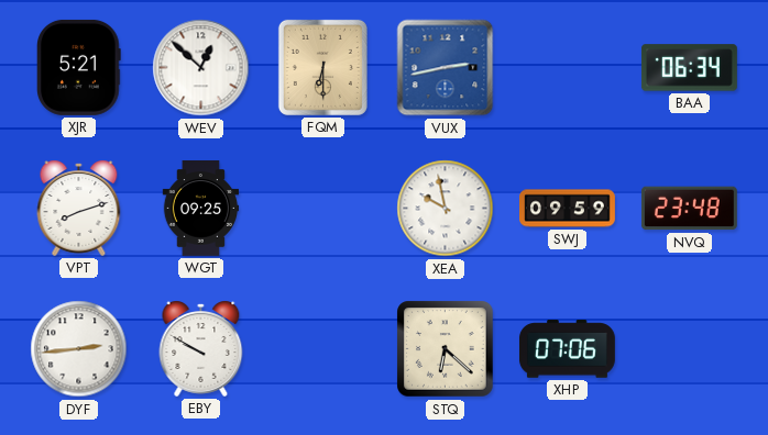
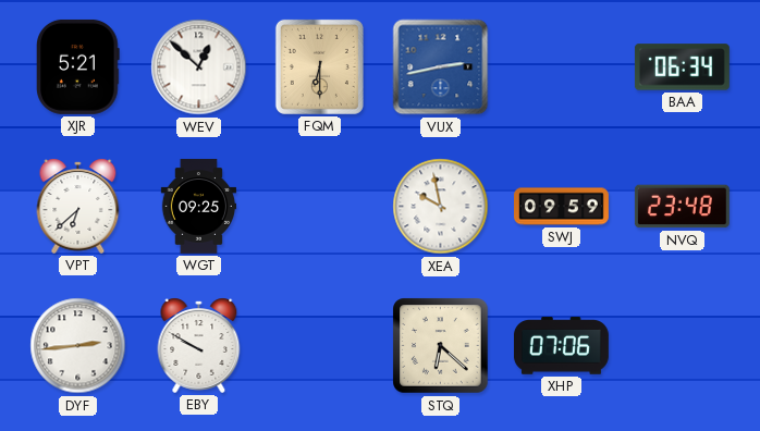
VPT: 8:12 -> 6:38
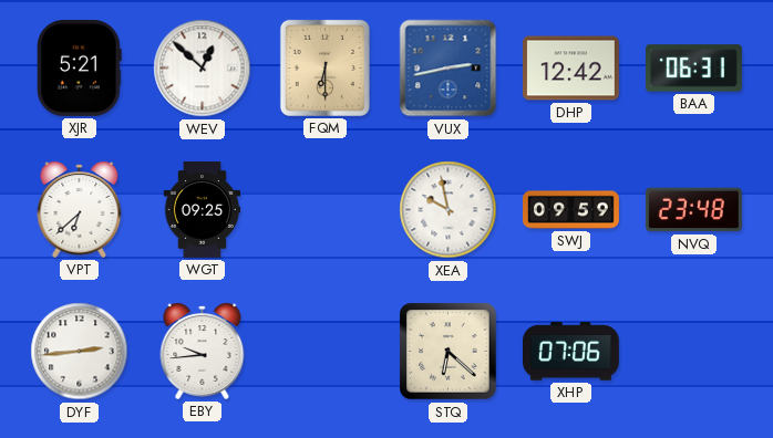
DHP: none -> 12:42
BAA: 06:34 -> 06:31
EBY: 9:50 -> 9:44
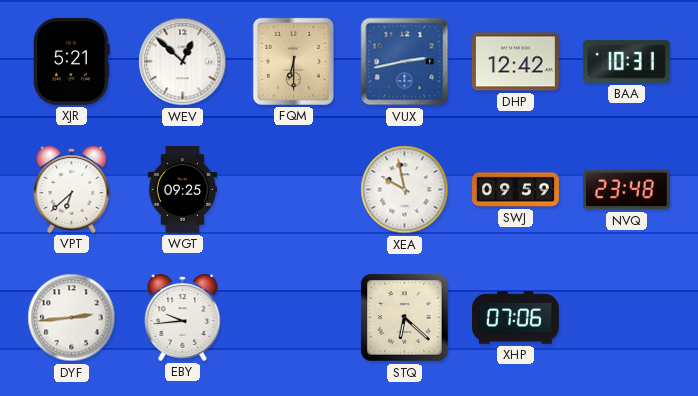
BAA: 06:31 -> 10:31
